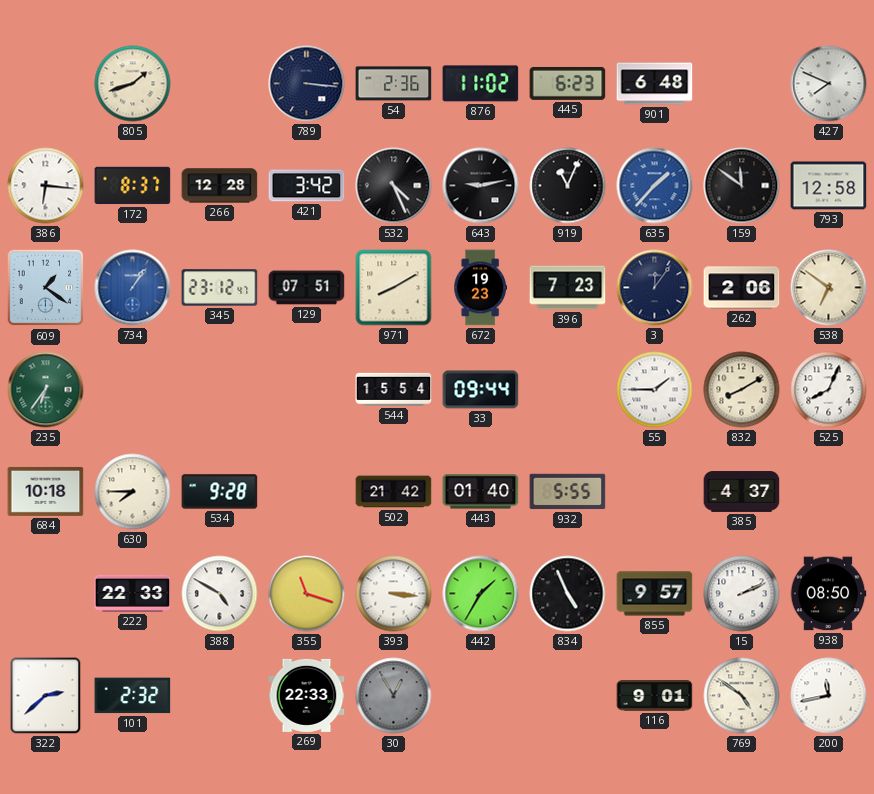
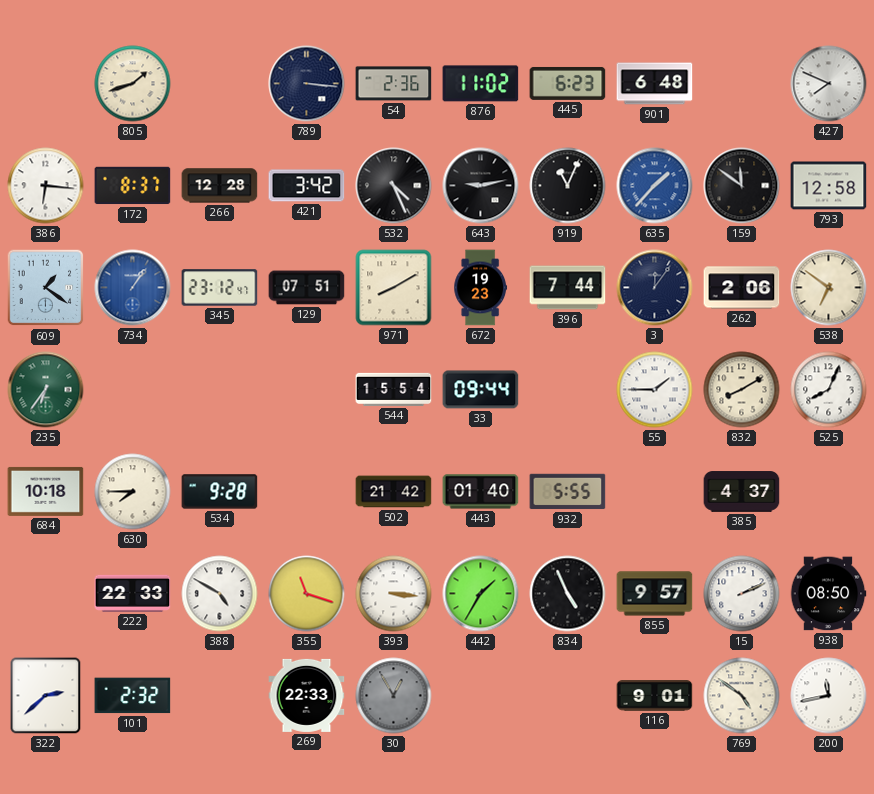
396: 7:23 -> 7:44
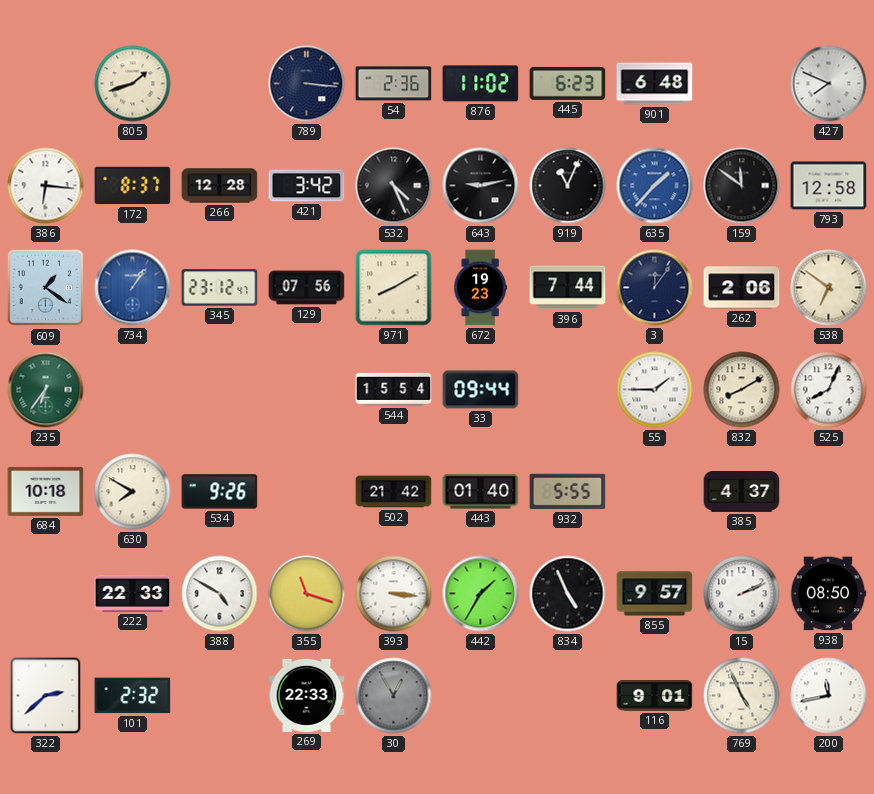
129: 07:51 -> 07:56
630: 7:45 -> 7:50
534: 9:28 -> 9:26
769: 4:51 -> 4:56
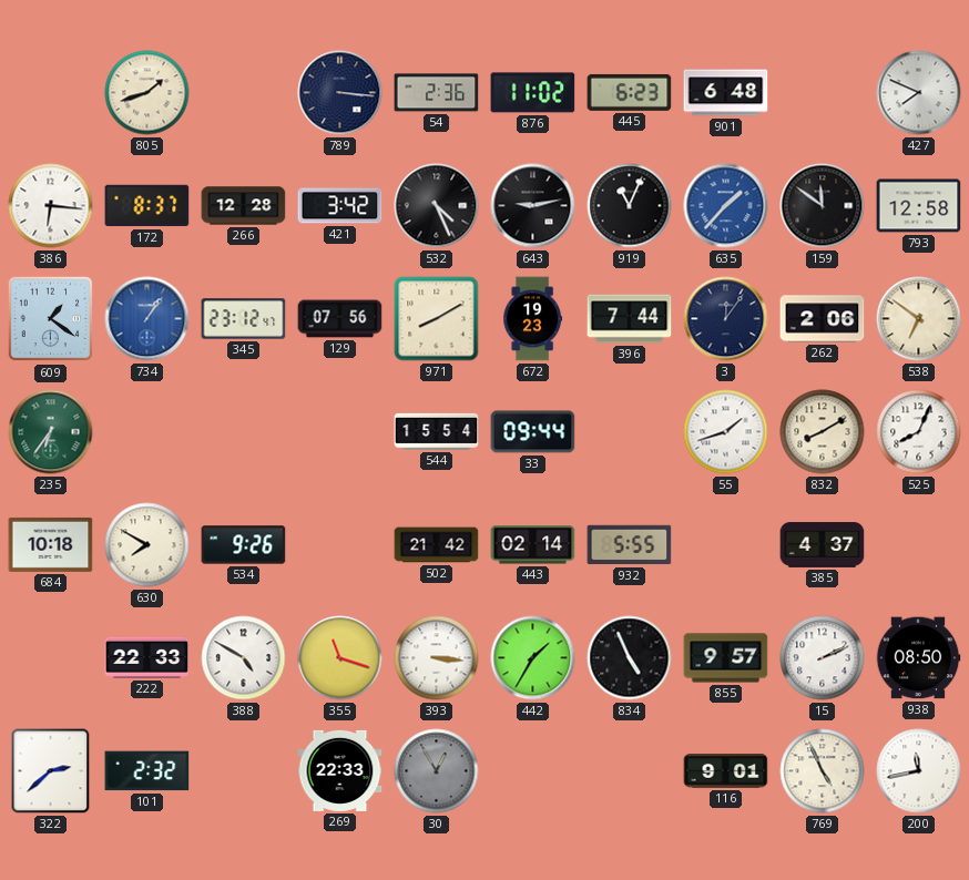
55: 1:45 -> 1:42
443: 01:40 -> 02:14
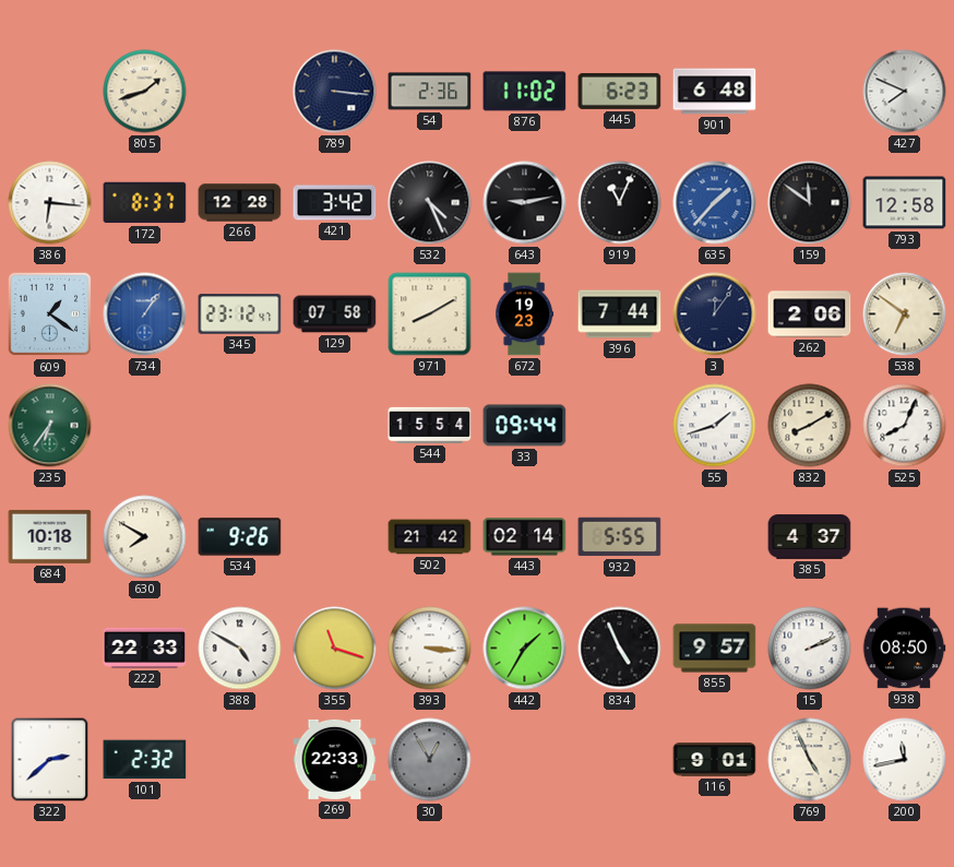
129: 07:56 -> 07:58
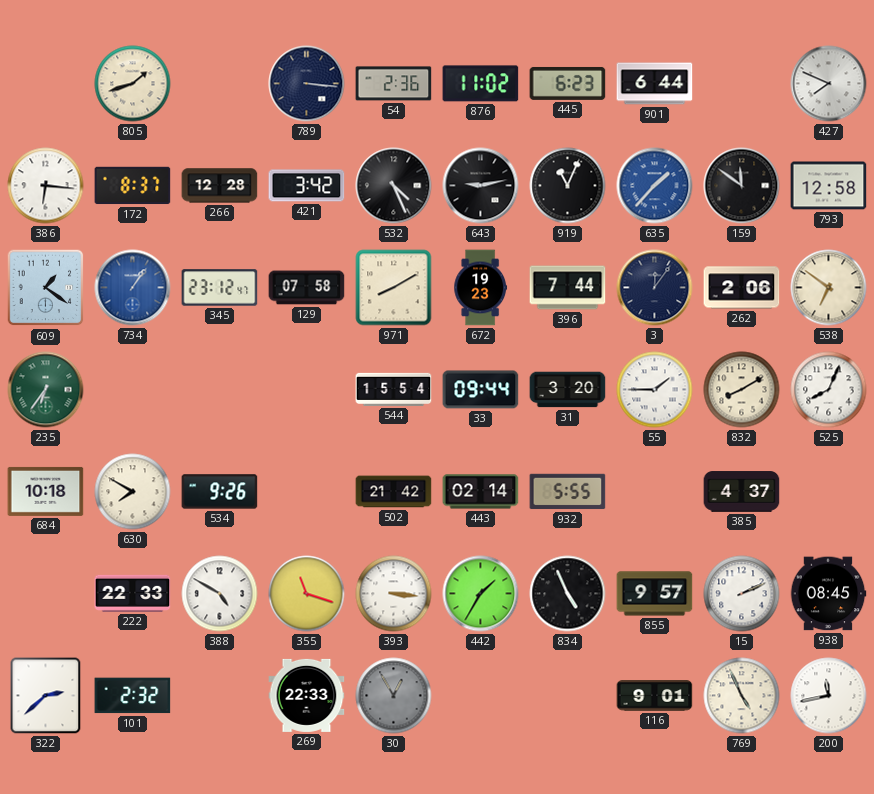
901: 6:48 -> 6:44
31: none -> 3:20
55: 1:42 -> 1:45
938: 08:50 -> 08:45
